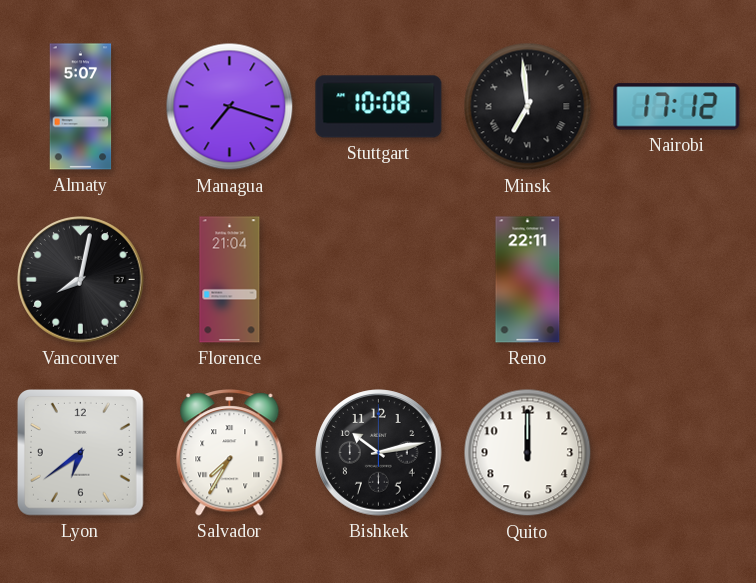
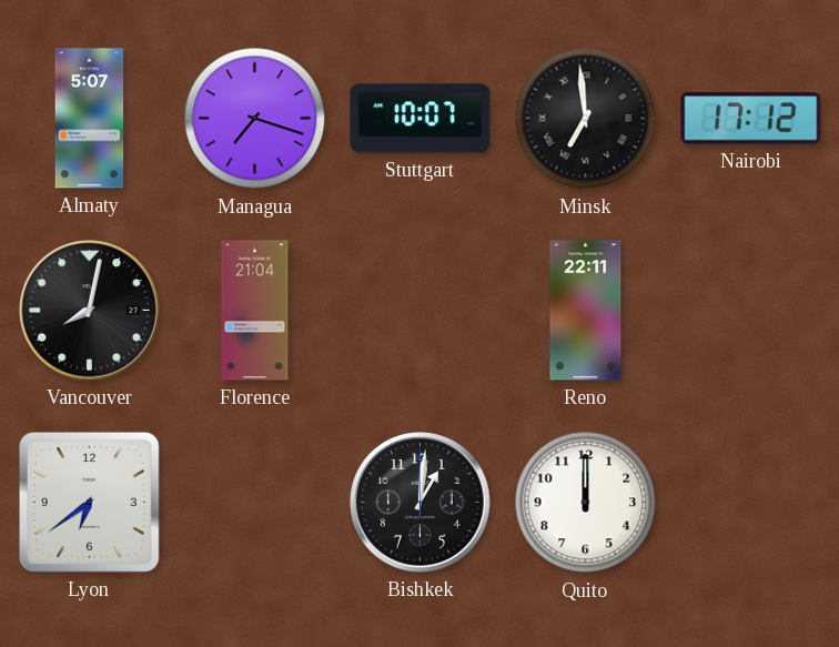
Stuttgart: 10:08 -> 10:07
Salvador: 7:35 -> none
Bishkek: 10:13 -> 1:01
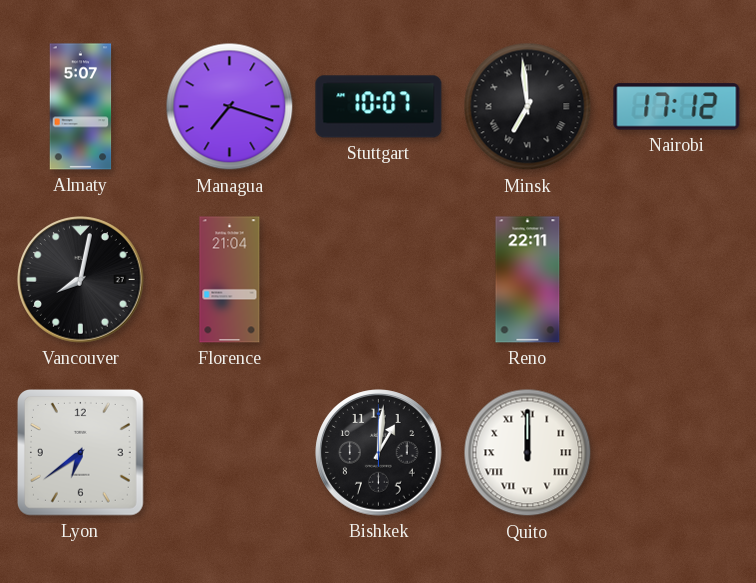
Quito numerals: Arabic -> Roman
